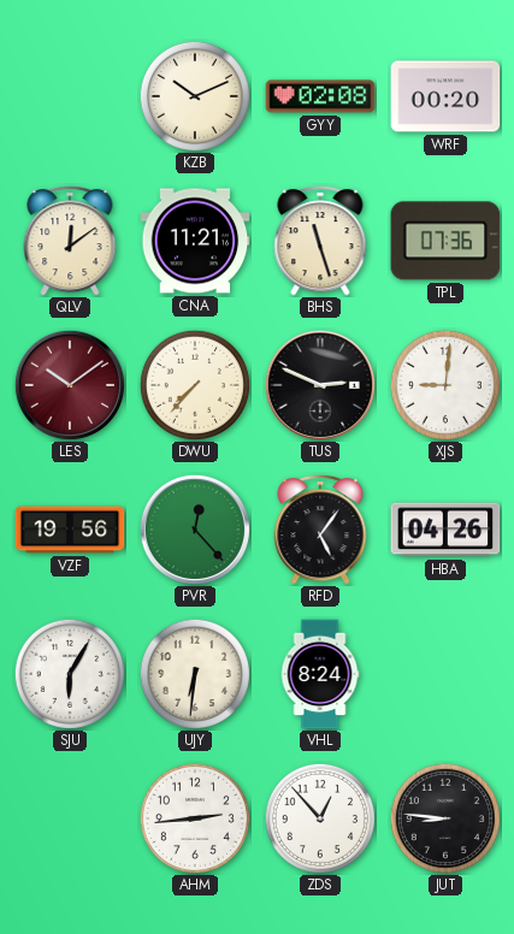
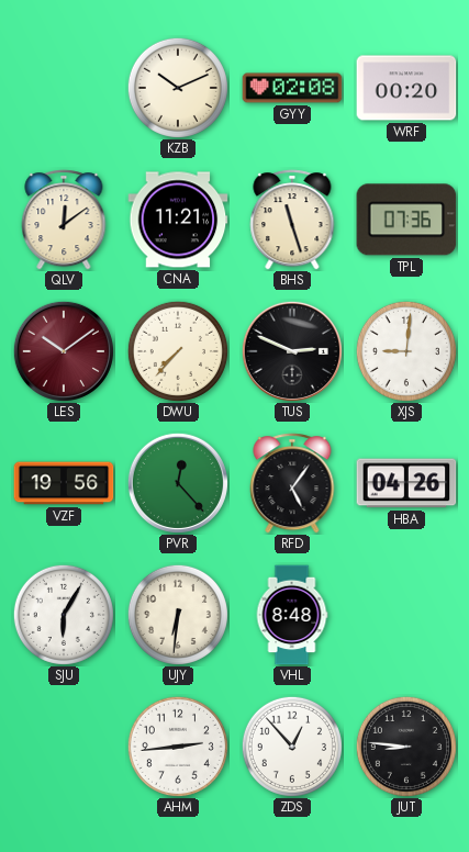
VHL: 8:24 -> 8:48
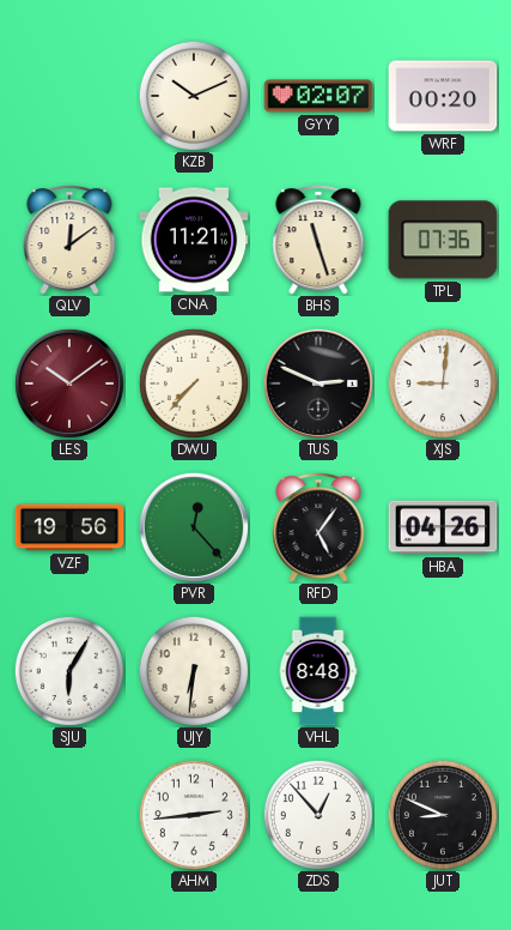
GYY: 02:08 -> 02:07
JUT: 8:46 -> 8:49
